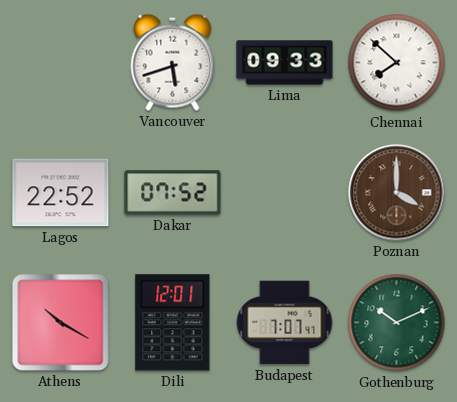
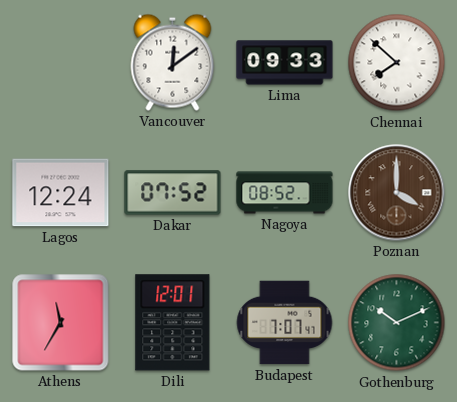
Vancouver: 5:42 -> 12:09
Lagos: 22:52 -> 12:24
Nagoya: none -> 08:52
Athens: 10:20 -> 11:35
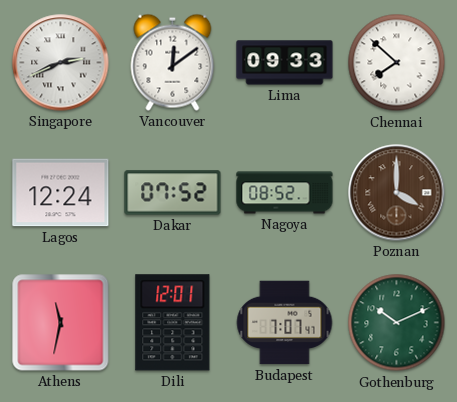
Singapore: none -> 2:41
Athens: 11:35 -> 11:32
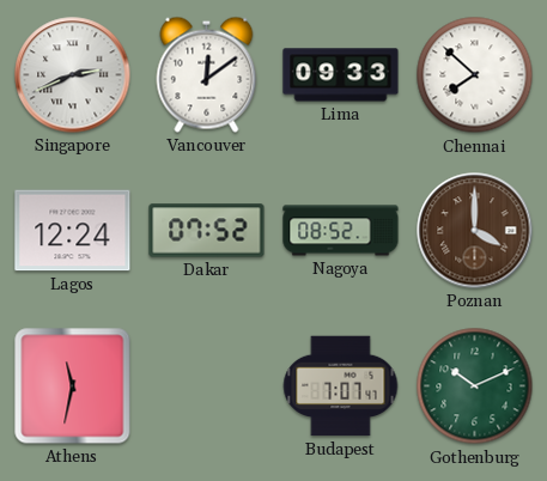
Dili: 12:01 -> none
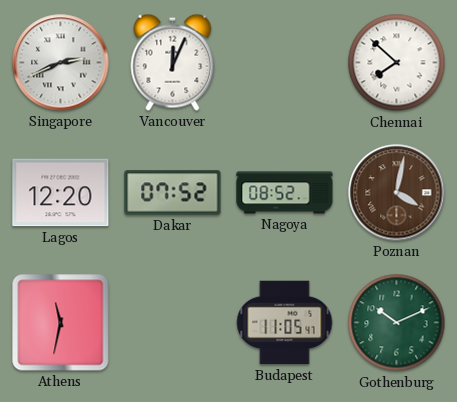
Vancouver: 12:09 -> 12:04
Lima: 09:33 -> none
Lagos: 12:24 -> 12:20
Poznan: 4:00 -> 4:02
Budapest: 7:07 -> 11:05
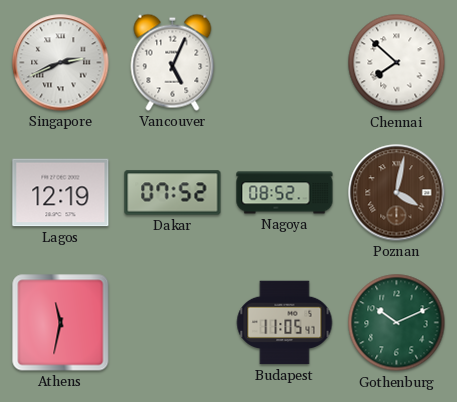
Vancouver: 12:04 -> 5:04
Lagos: 12:20 -> 12:19
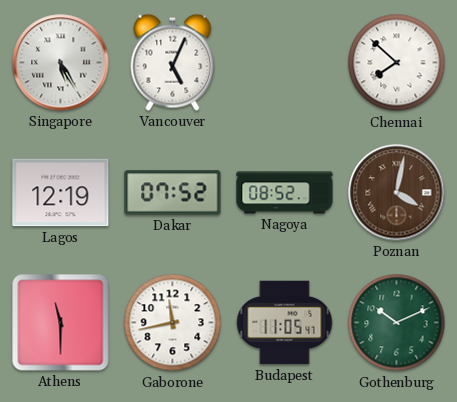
Singapore: 2:41 -> 5:25
Athens: 11:32 -> 11:30
Gaborone: none -> 11:43
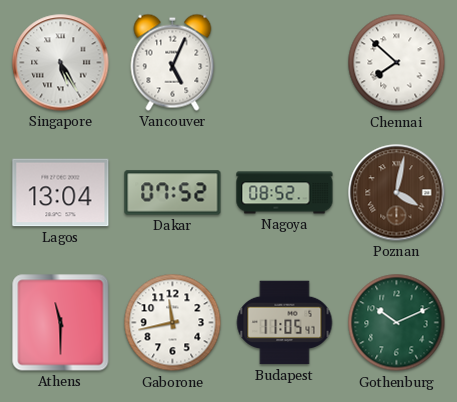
Lagos: 12:19 -> 13:04
